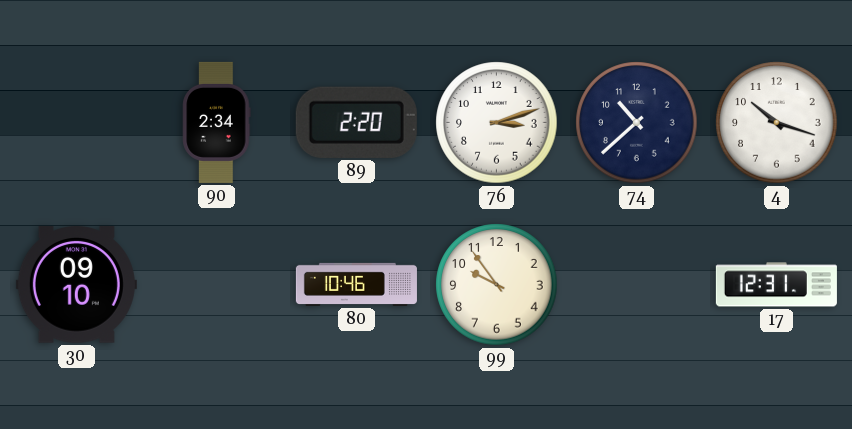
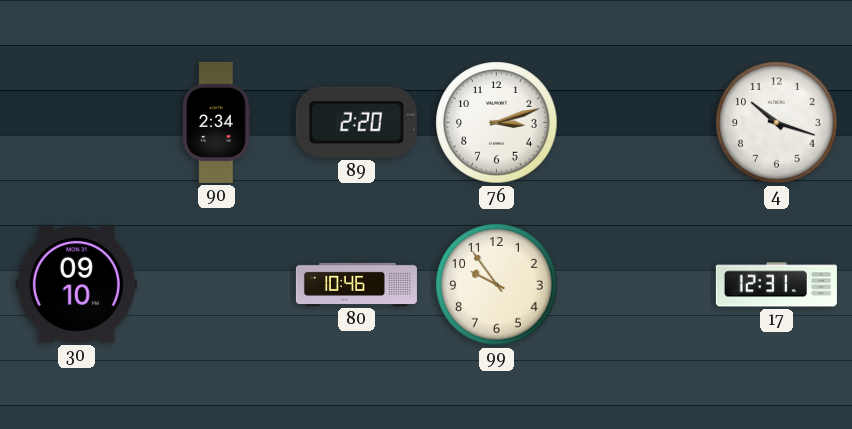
74: 10:38 -> none
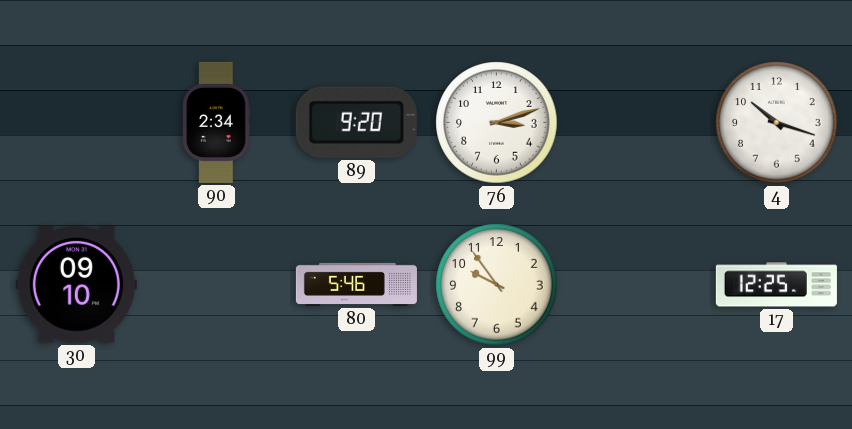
89: 2:20 -> 9:20
80: 10:46 -> 5:46
17: 12:31 -> 12:25
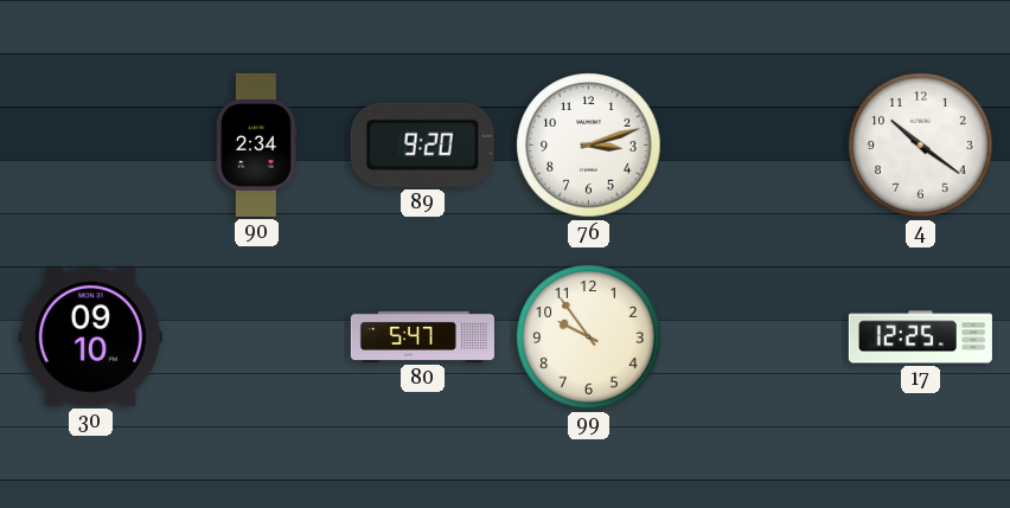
4: 10:18 -> 10:21
80: 5:46 -> 5:47
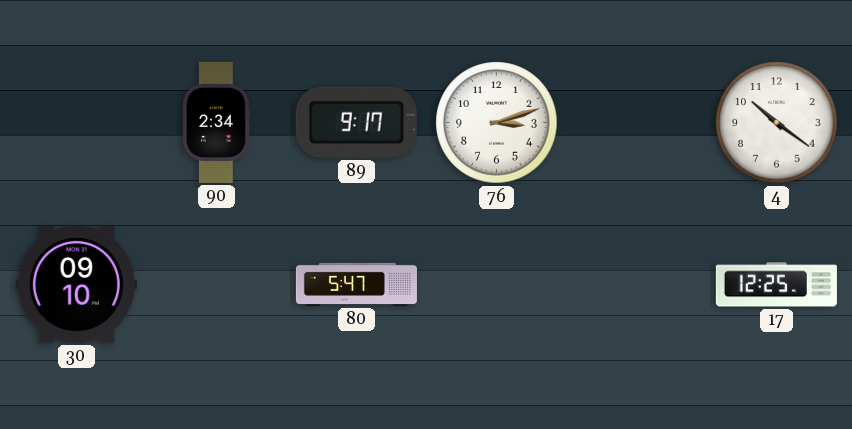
89: 9:20 -> 9:17
99: 9:54 -> none
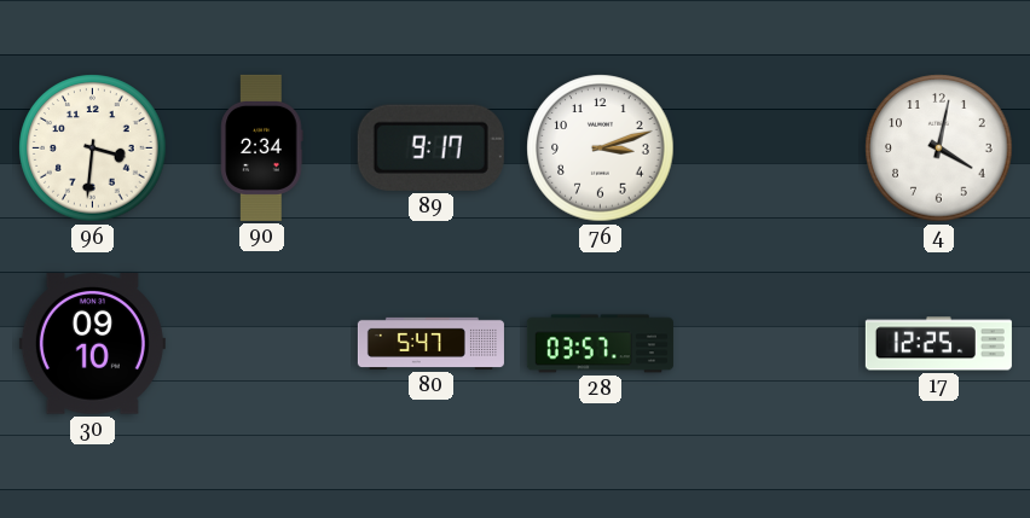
96: none -> 3:31
4: 10:21 -> 4:02
28: none -> 03:57
